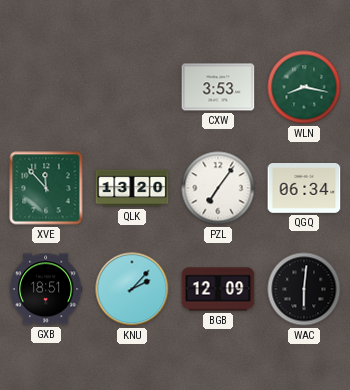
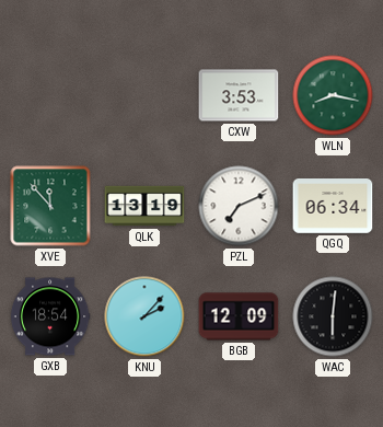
QLK: 13:20 -> 13:19
PZL: 7:06 -> 7:11
GXB: 18:51 -> 18:54
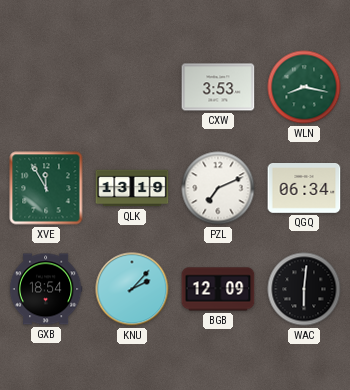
XVE: 11:53 -> 11:55
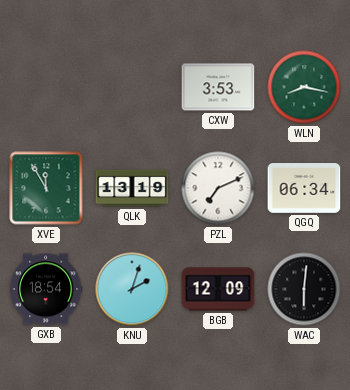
KNU: 2:07 -> 2:03
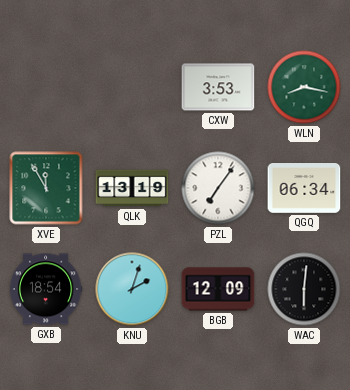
PZL: 7:11 -> 7:06
